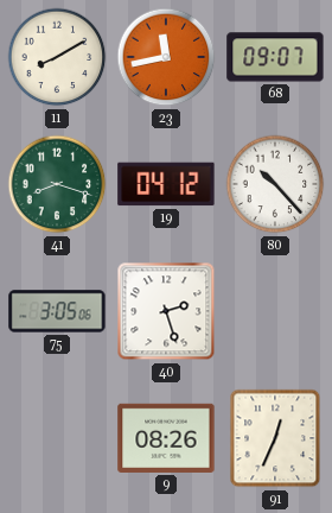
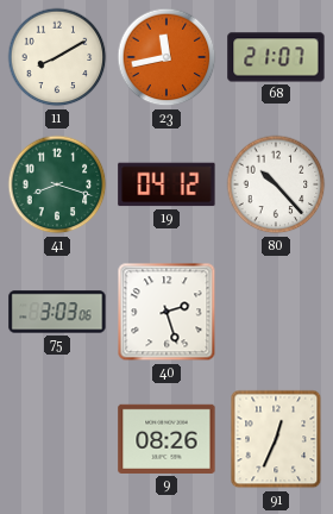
68: 09:07 -> 21:07
75: 3:05 -> 3:03
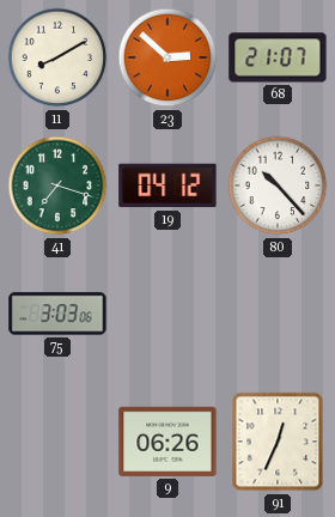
23: 11:43 -> 2:52
41: 8:18 -> 7:18
40: 2:27 -> none
9: 08:26 -> 06:26
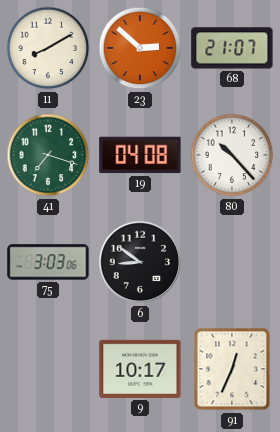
19: 04:12 -> 04:08
6: none -> 8:51
9: 06:26 -> 10:17
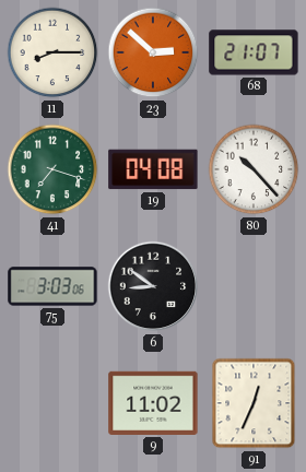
11: 8:10 -> 8:15
9: 10:17 -> 11:02
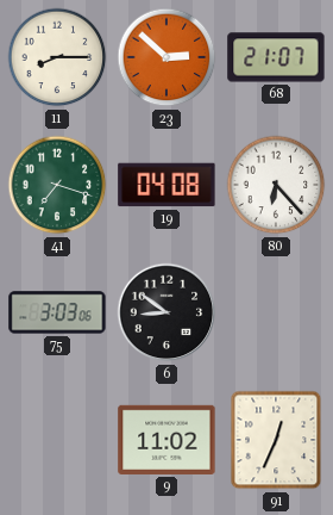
80: 10:23 -> 6:23
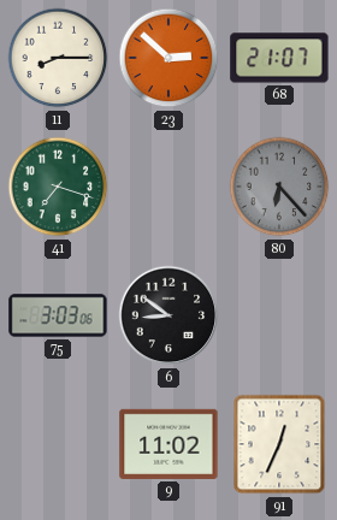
19: 04:08 -> none
80 dial: white -> grey
